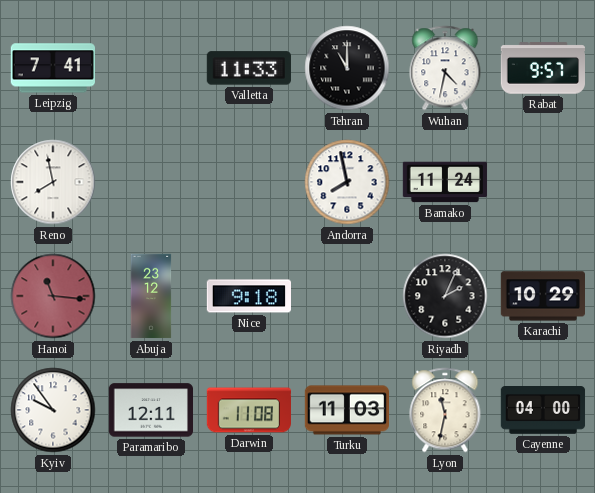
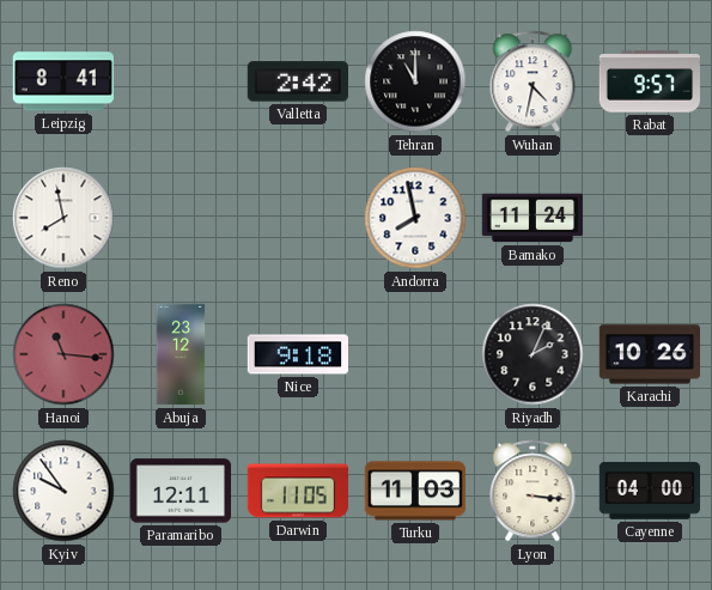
Leipzig: 7:41 -> 8:41
Valletta: 11:33 -> 2:42
Karachi: 10:29 -> 10:26
Darwin: 11:08 -> 11:05
Lyon: 11:32 -> 3:16
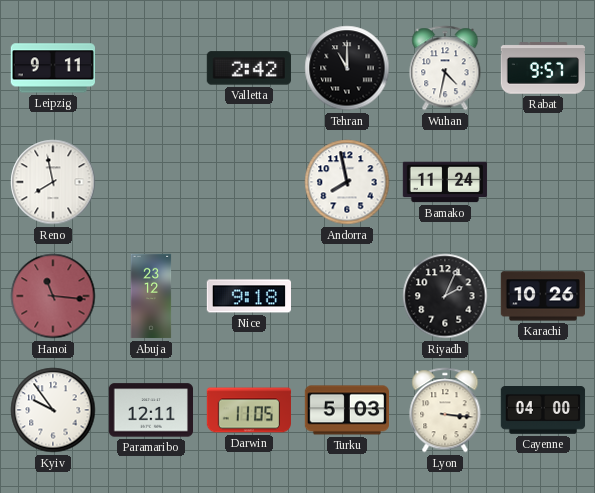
Leipzig: 8:41 -> 9:11
Turku: 11:03 -> 5:03
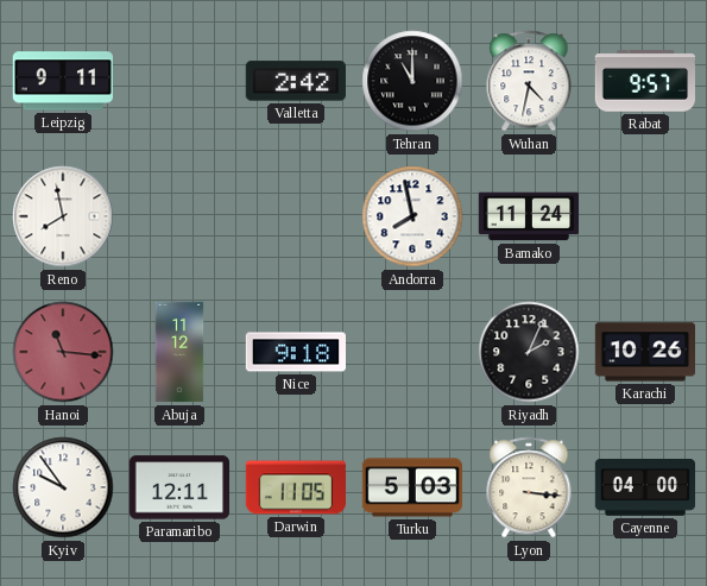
Abuja: 23:12 -> 11:12
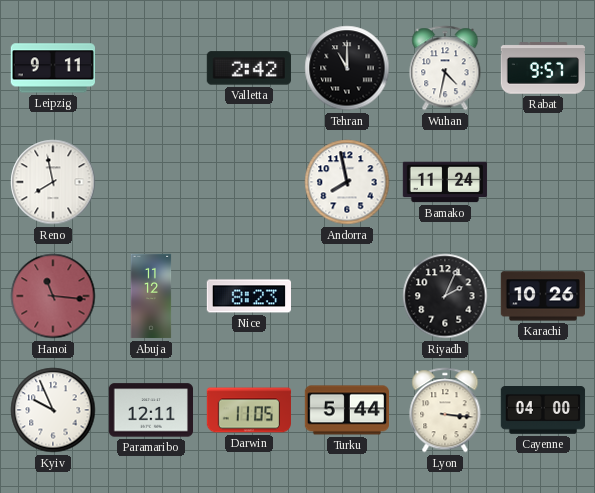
Nice: 9:18 -> 8:23
Kyiv: 9:54 -> 9:56
Turku: 5:03 -> 5:44
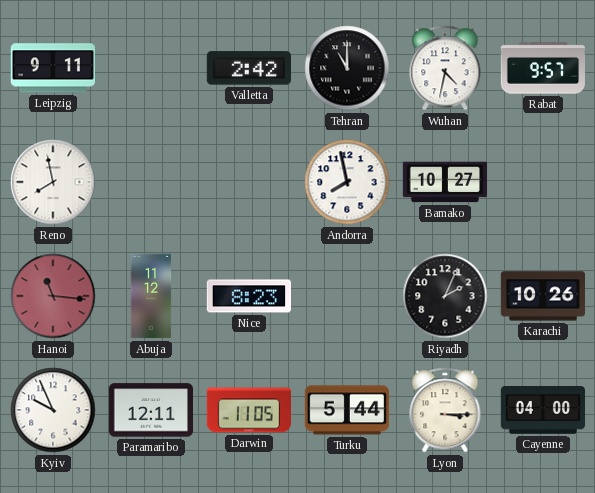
Bamako: 11:24 -> 10:27
Lyon: 3:16 -> 3:15
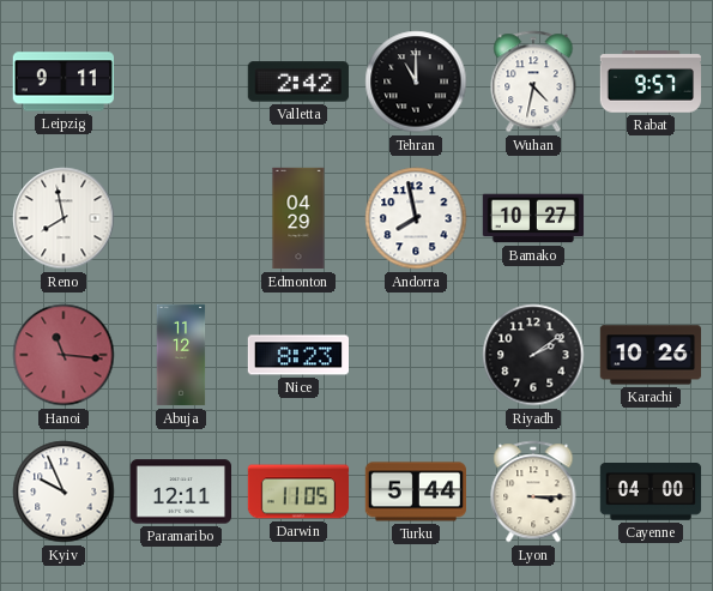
Edmonton: none -> 04:29
Riyadh: 2:04 -> 2:09
